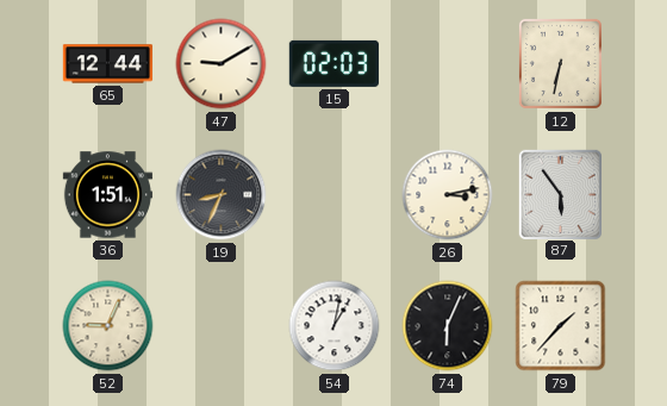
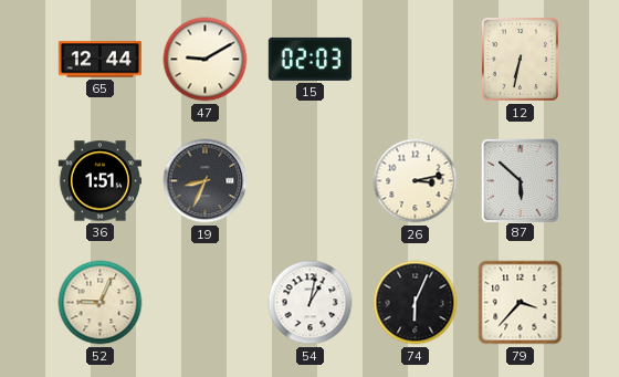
87: 5:54 -> 5:52
79: 1:37 -> 3:37
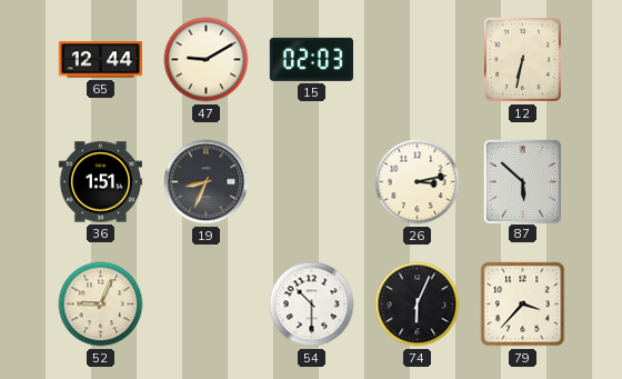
54: 1:02 -> 10:30
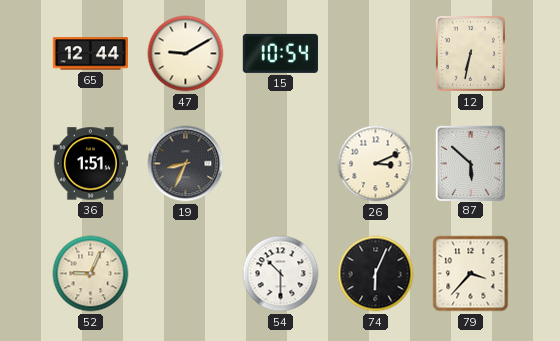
15: 02:03 -> 10:54
26: 3:13 -> 3:11
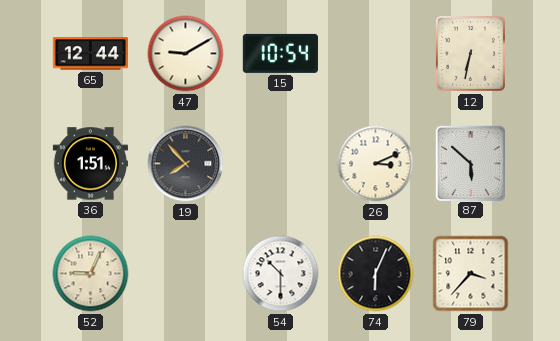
19: 8:34 -> 7:53
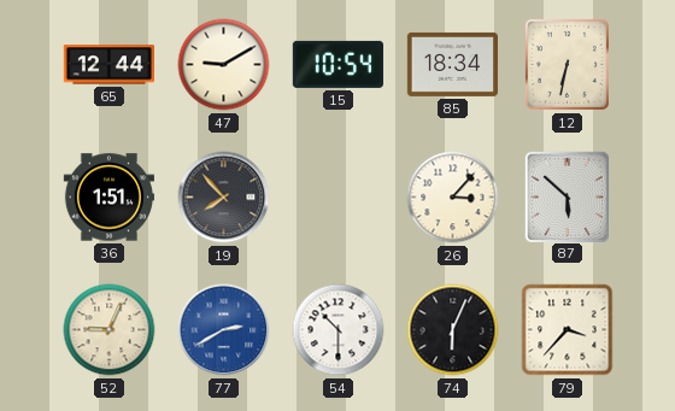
85: none -> 18:34
26: 3:11 -> 3:07
77: none -> 2:40
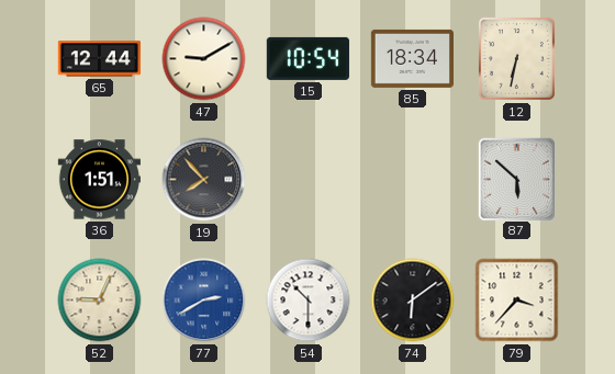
26: 3:07 -> none
74: 6:04 -> 6:09
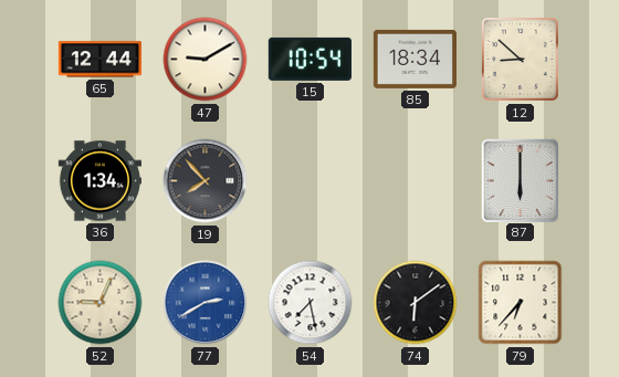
12: 6:32 -> 8:52
36: 1:51 -> 1:34
87: 5:52 -> 6:00
54: 10:30 -> 7:28
79: 3:37 -> 6:37
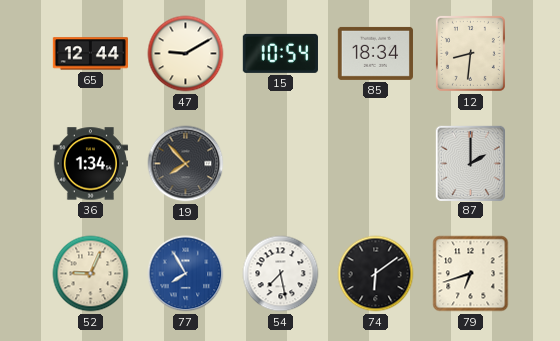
12: 8:52 -> 8:31
87: 6:00 -> 2:00
77: 2:40 -> 7:55
79: 6:37 -> 6:42
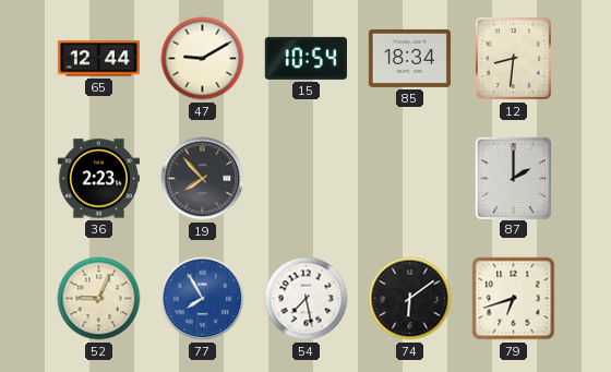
36: 1:34 -> 2:23
